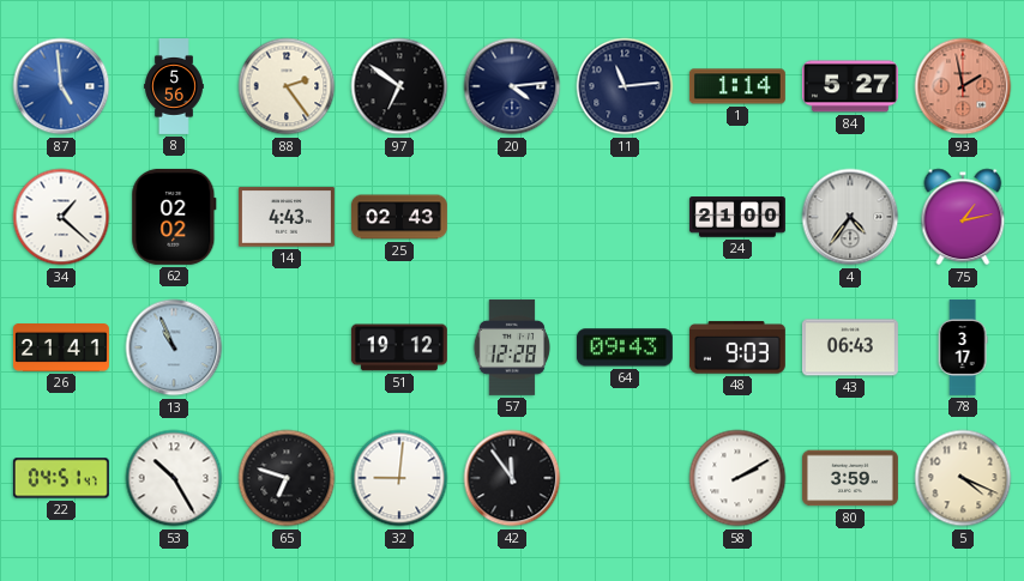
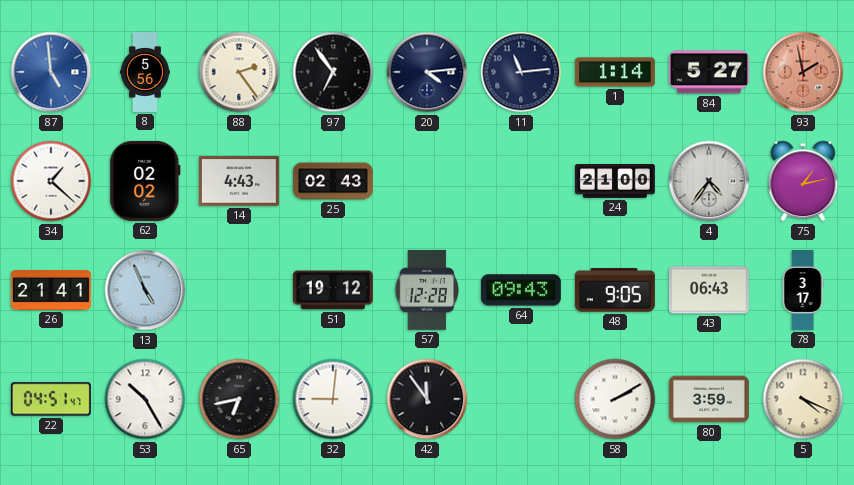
97: 6:51 -> 6:54
13: 10:56 -> 4:56
48: 9:03 -> 9:05
65: 6:48 -> 6:43
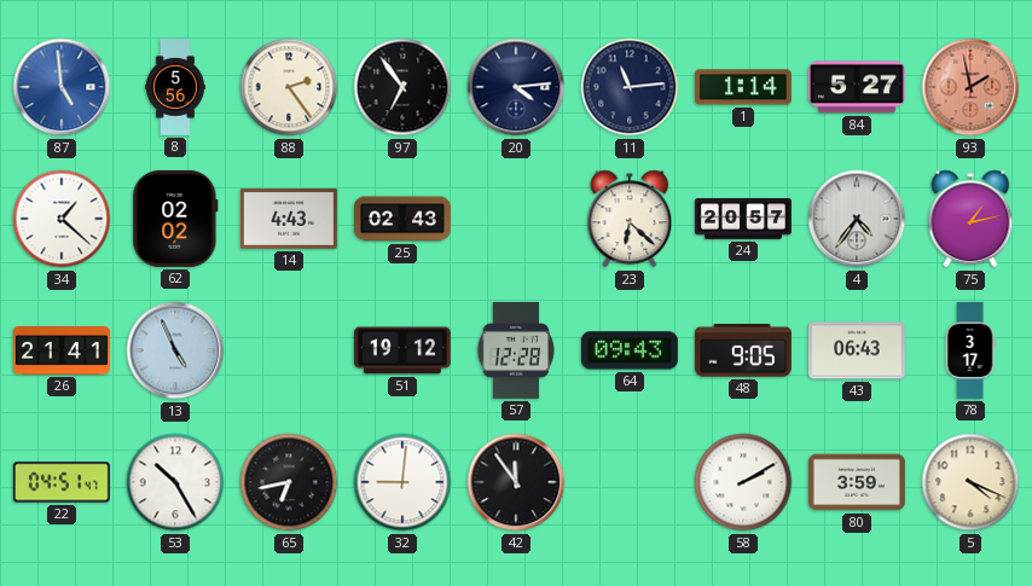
23: none -> 6:22
24: 21:00 -> 20:57
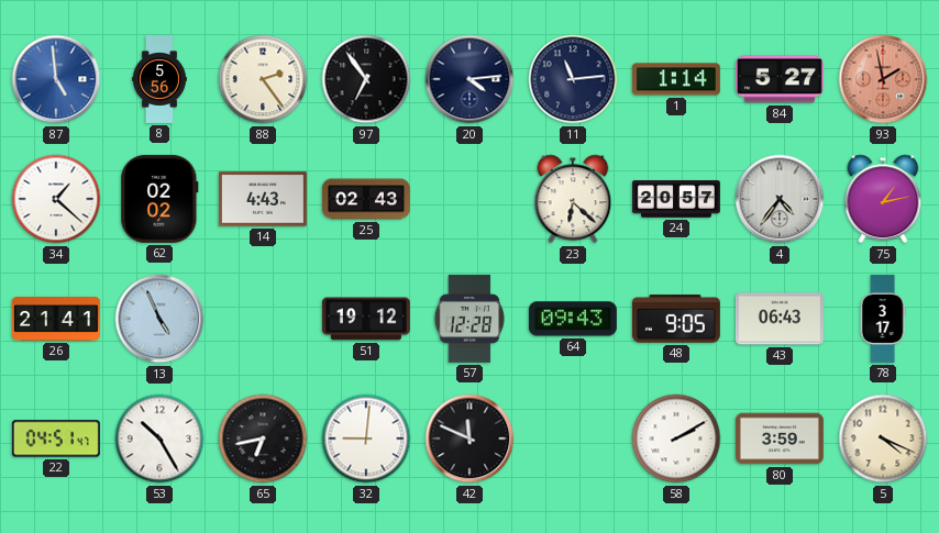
42: 11:54 -> 11:49
